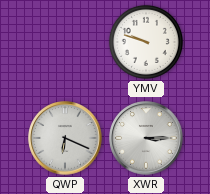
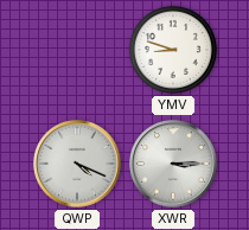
YMV: 9:48 -> 8:48
QWP: 6:19 -> 4:19
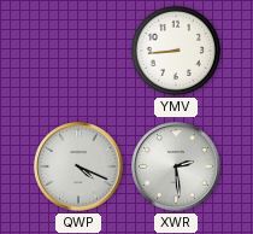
YMV: 8:48 -> 8:44
XWR: 3:15 -> 2:29
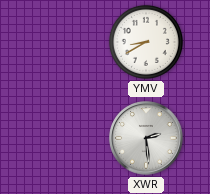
YMV: 8:44 -> 8:40
QWP: 4:19 -> none
